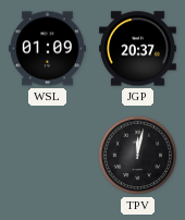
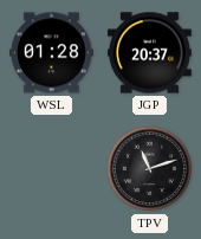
WSL: 01:09 -> 01:28
TPV: 12:02 -> 11:12
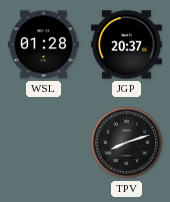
TPV: 11:12 -> 8:12
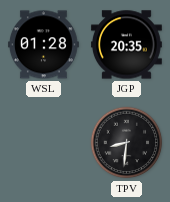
JGP: 20:37 -> 20:35
TPV: 8:12 -> 8:31
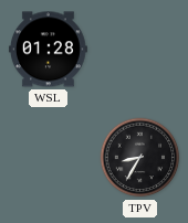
JGP: 20:35 -> none
TPV: 8:31 -> 8:35
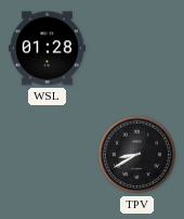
TPV: 8:35 -> 8:40
